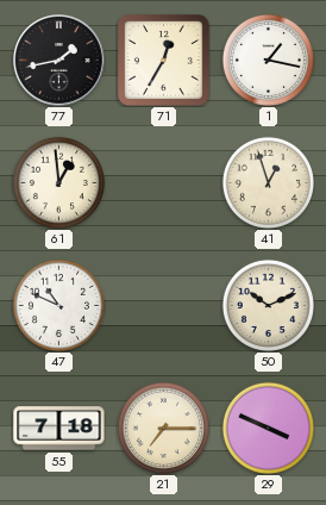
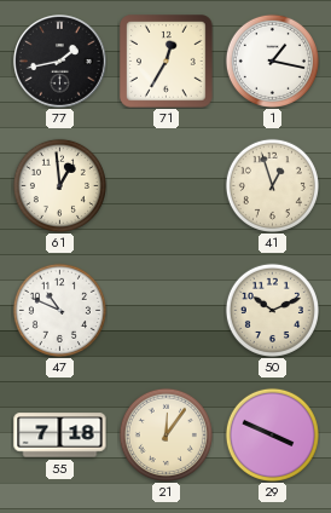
21: 7:15 -> 12:06
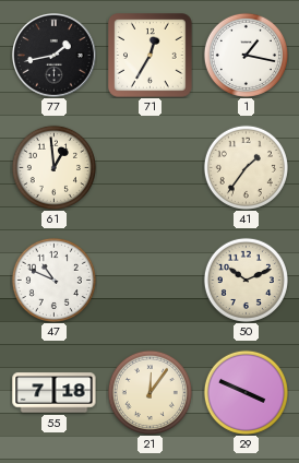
41: 12:57 -> 1:36
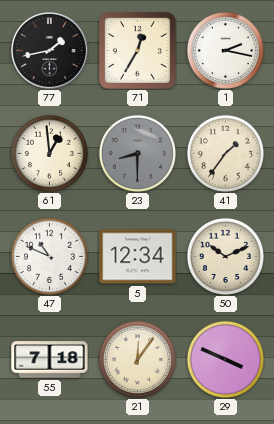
1: 1:17 -> 2:17
23: none -> 8:30
5: none -> 12:34
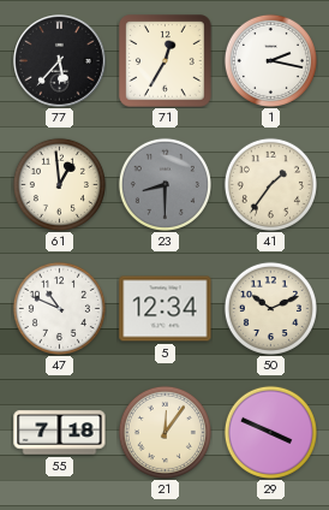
77: 1:43 -> 5:37
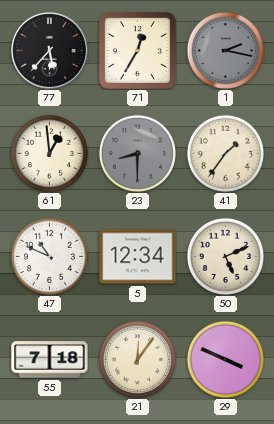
1 dial: white -> grey
50: 10:11 -> 5:11
